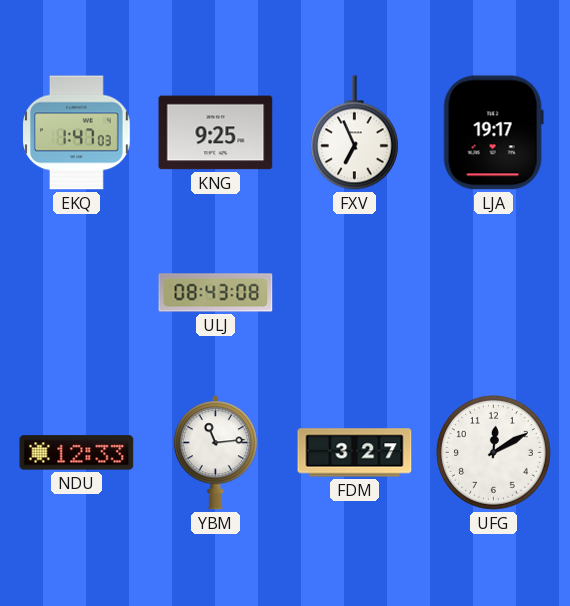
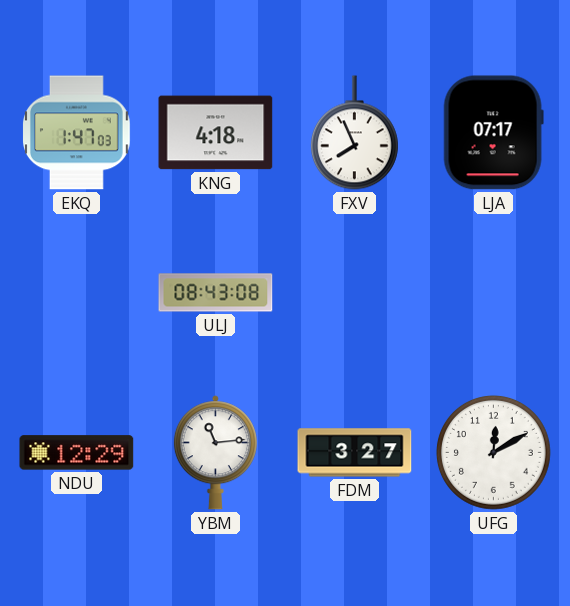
KNG: 9:25 -> 4:18
FXV: 6:56 -> 7:56
LJA: 19:17 -> 07:17
NDU: 12:33 -> 12:29
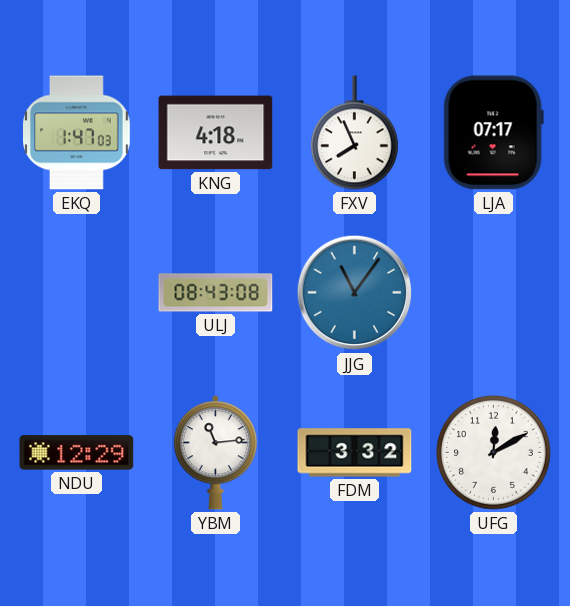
JJG: none -> 11:06
FDM: 3:27 -> 3:32
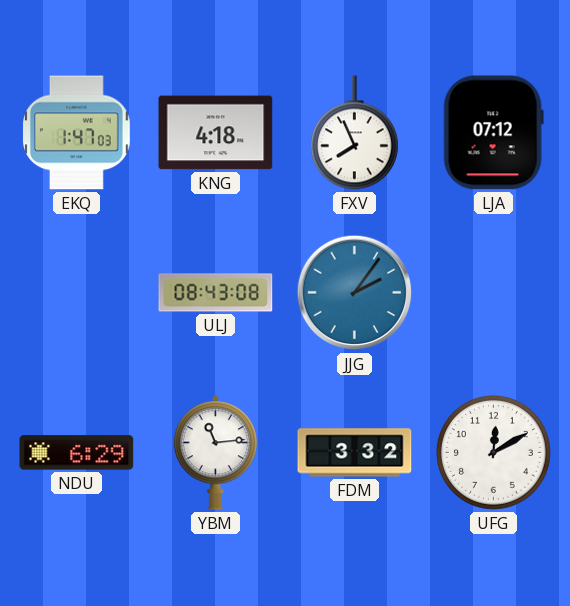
LJA: 07:17 -> 07:12
JJG: 11:06 -> 2:06
NDU: 12:29 -> 6:29
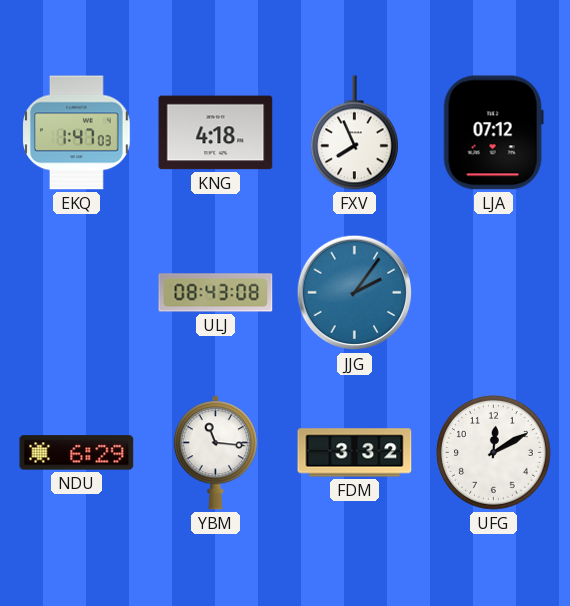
YBM: 11:14 -> 11:16
